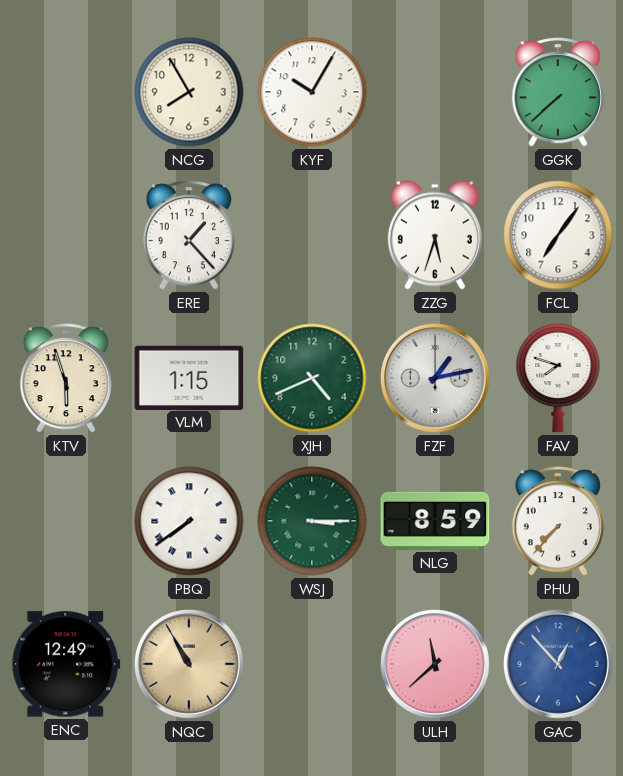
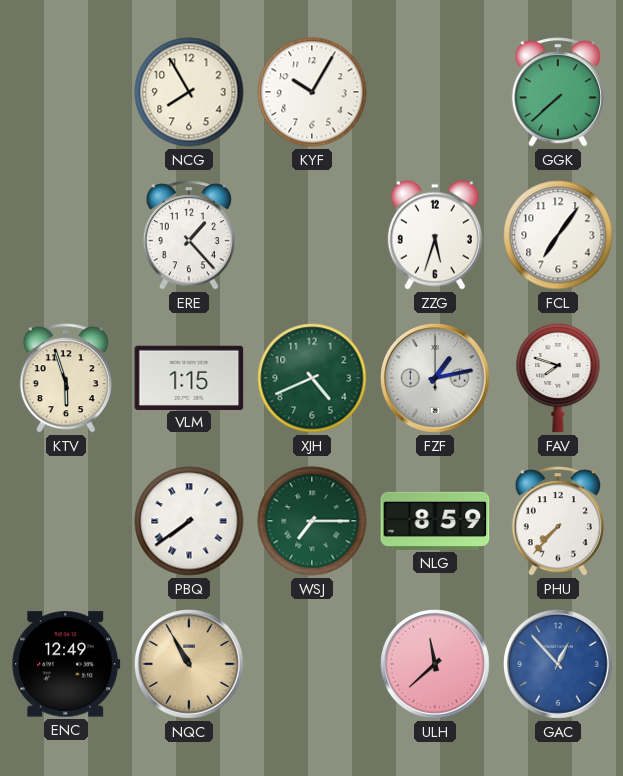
WSJ: 3:15 -> 7:15
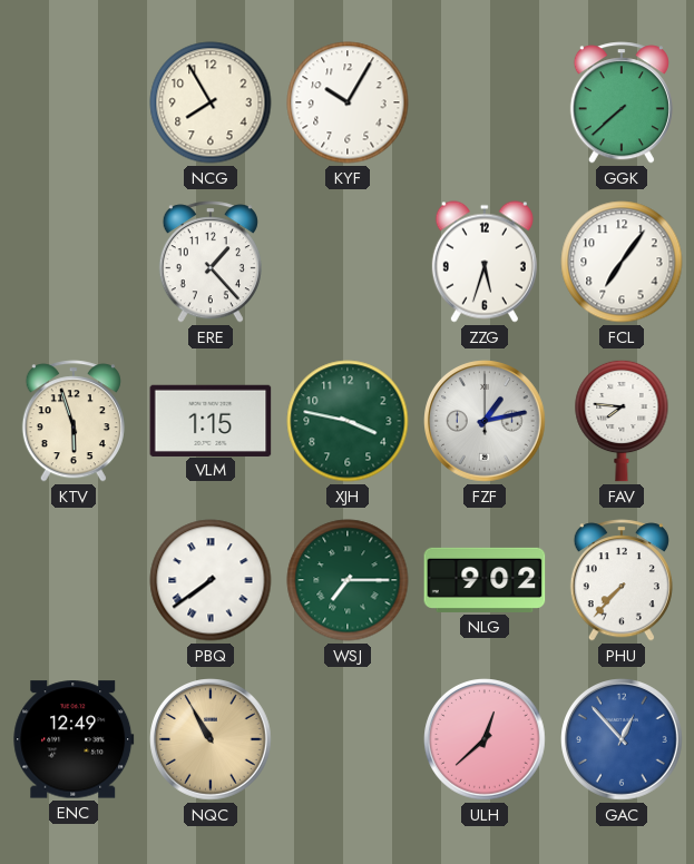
XJH: 4:41 -> 3:47
FAV: 7:48 -> 7:46
NLG: 8:59 -> 9:02
ULH: 11:38 -> 12:38
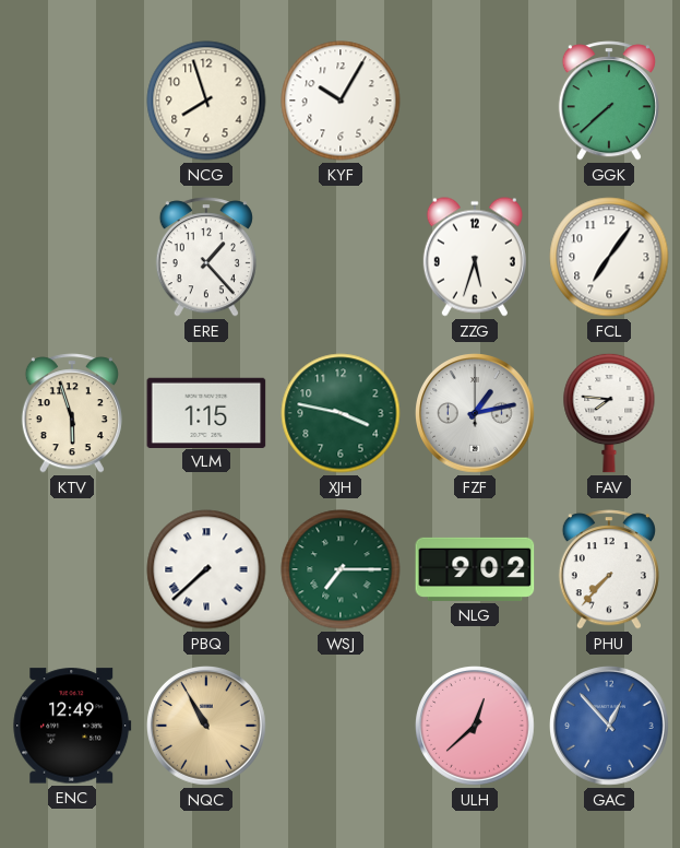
NCG: 7:55 -> 7:57
PBQ: 7:39 -> 7:38
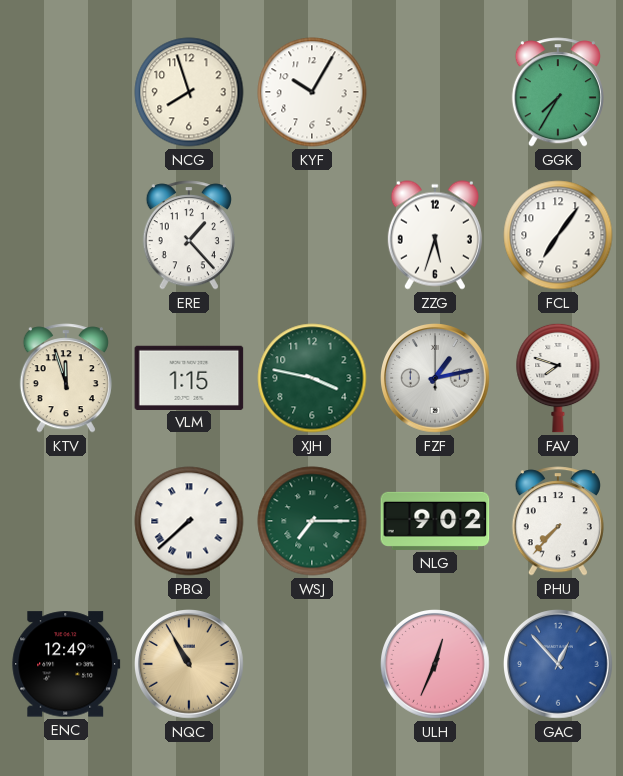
GGK: 7:38 -> 7:35
KTV: 5:57 -> 11:57
FAV: 7:46 -> 7:48
ULH: 12:38 -> 12:34
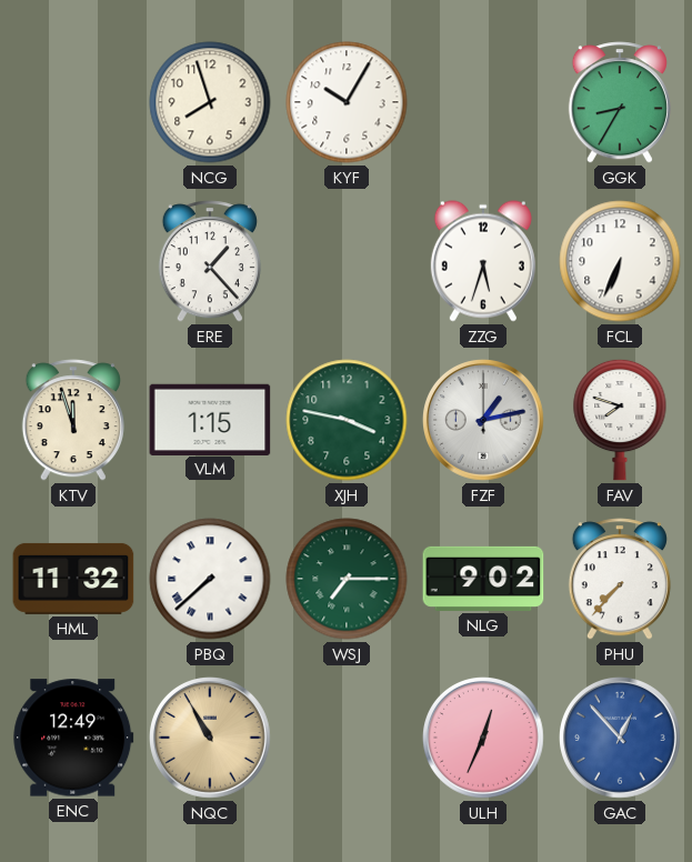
GGK: 7:35 -> 8:35
FCL: 7:06 -> 6:34
HML: none -> 11:32
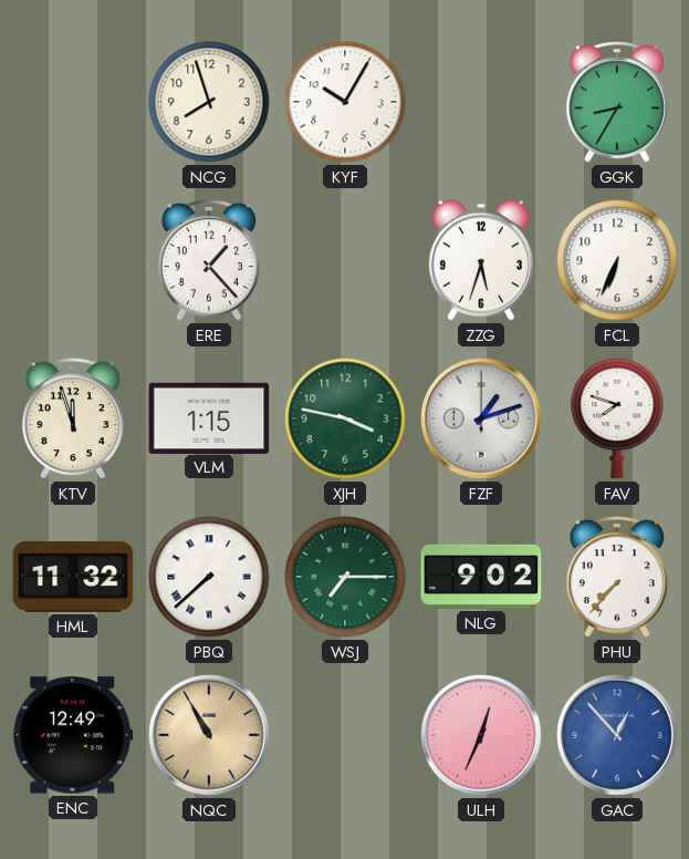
FZF: 1:13 -> 1:12
